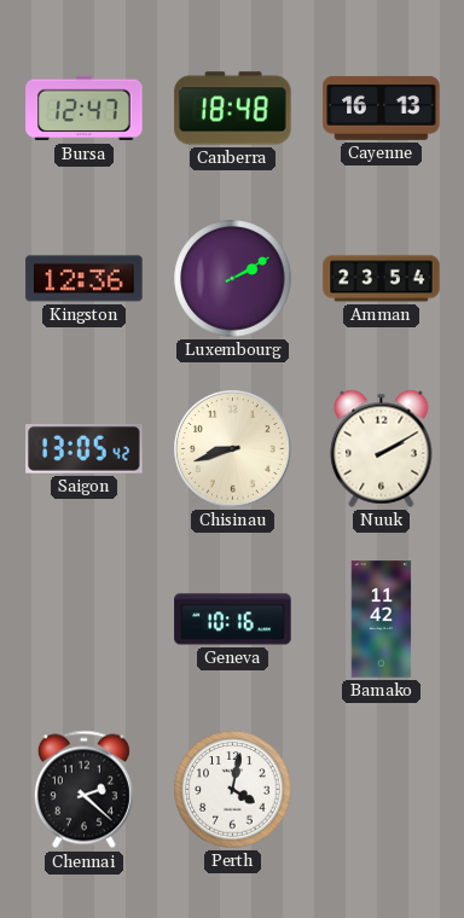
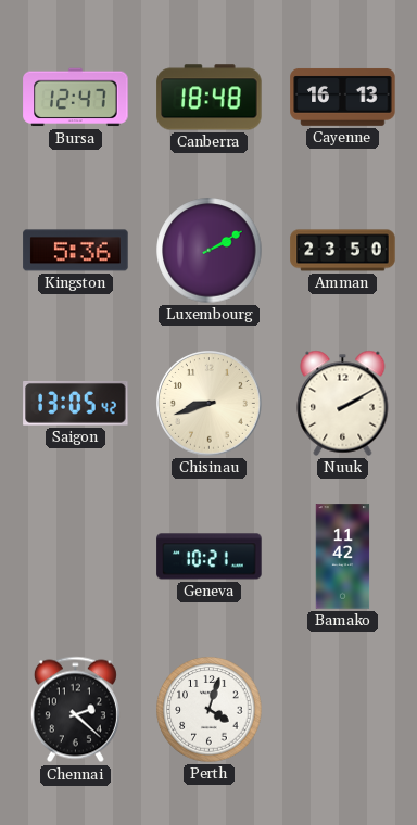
Kingston: 12:36 -> 5:36
Amman: 23:54 -> 23:50
Geneva: 10:16 -> 10:21
Perth: 4:02 -> 4:03
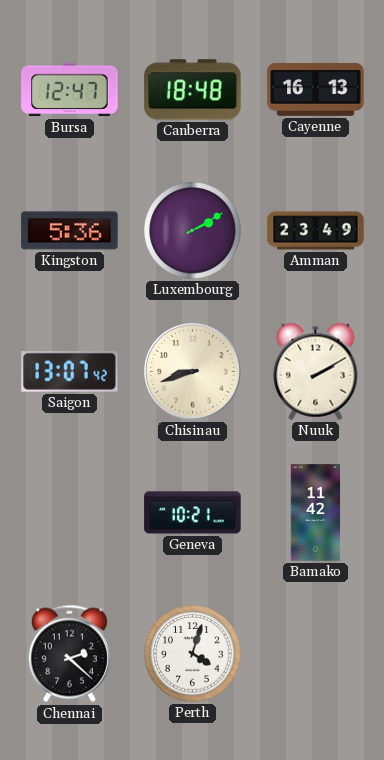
Amman: 23:50 -> 23:49
Saigon: 13:05 -> 13:07
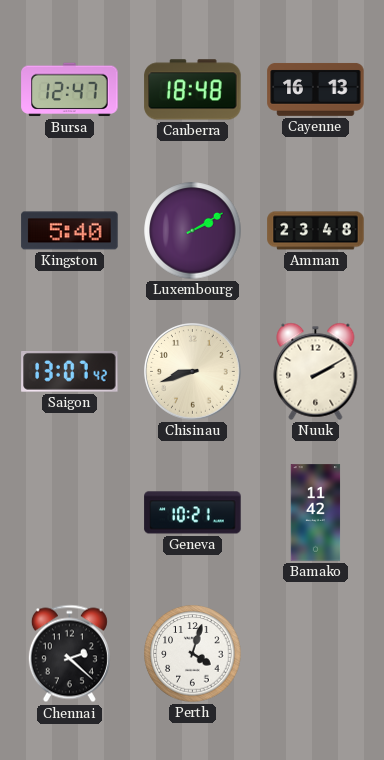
Kingston: 5:36 -> 5:40
Amman: 23:49 -> 23:48
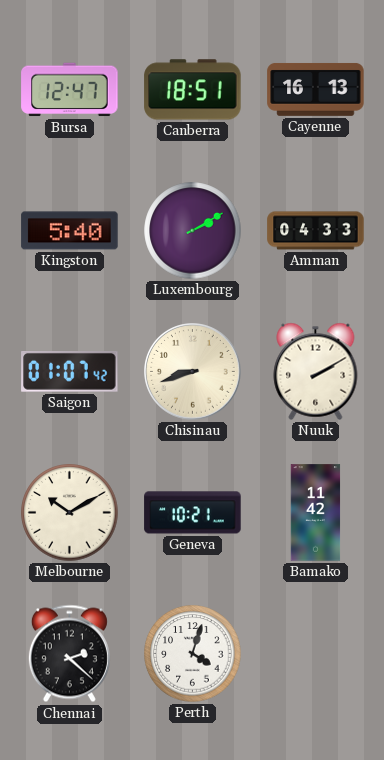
Canberra: 18:48 -> 18:51
Amman: 23:48 -> 04:33
Saigon: 13:07 -> 01:07
Melbourne: none -> 10:10
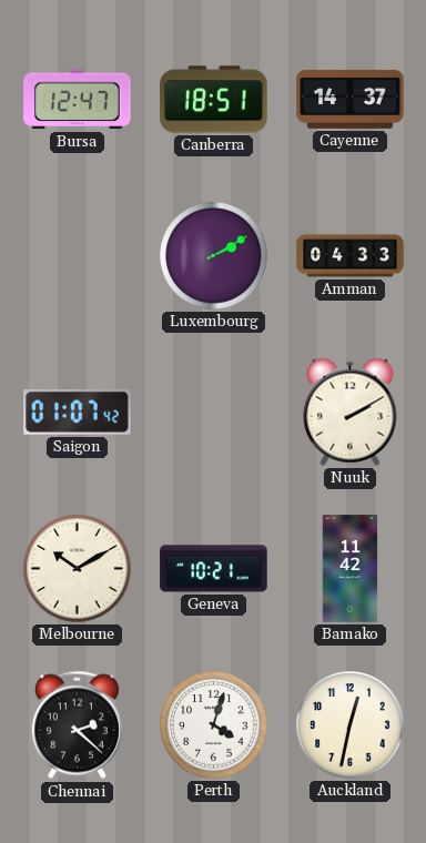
Cayenne: 16:13 -> 14:37
Kingston: 5:40 -> none
Chisinau: 8:42 -> none
Auckland: none -> 12:32
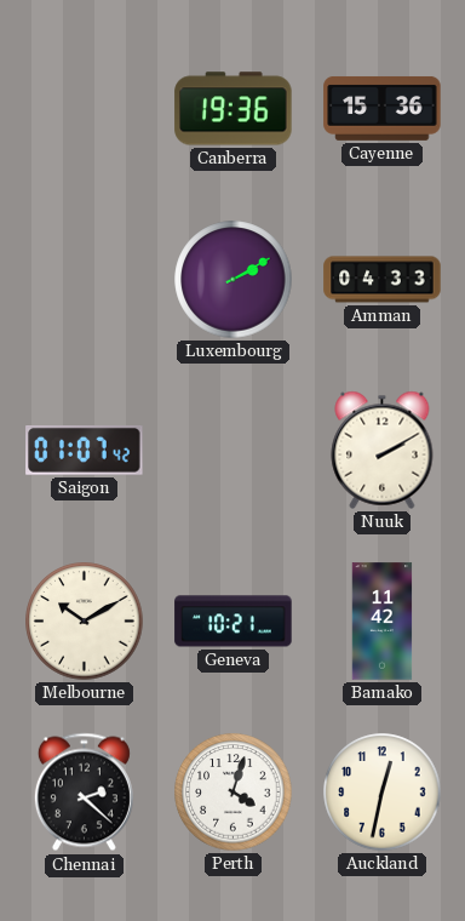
Bursa: 12:47 -> none
Canberra: 18:51 -> 19:36
Cayenne: 14:37 -> 15:36
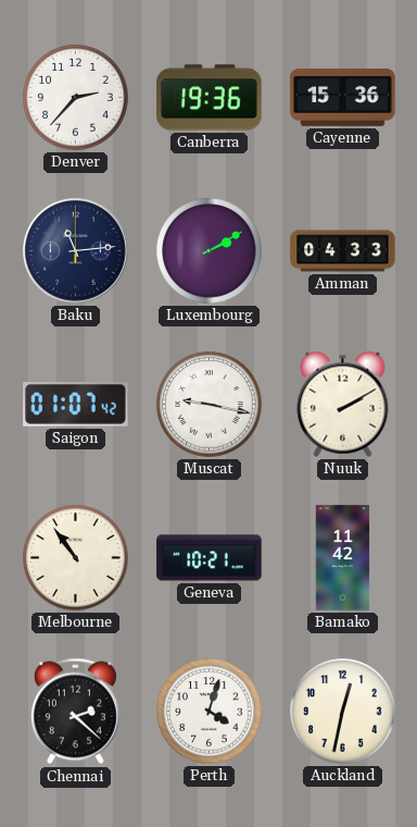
Denver: none -> 2:37
Baku: none -> 11:14
Muscat: none -> 9:17
Melbourne: 10:10 -> 10:54
